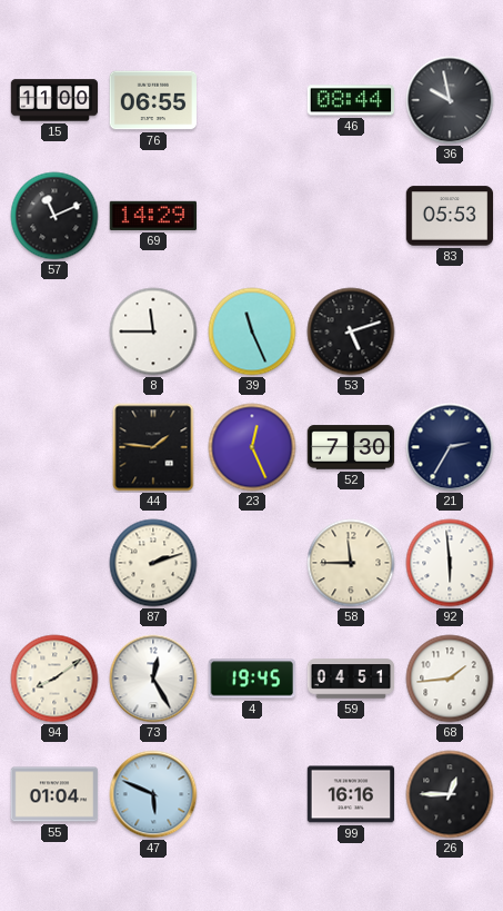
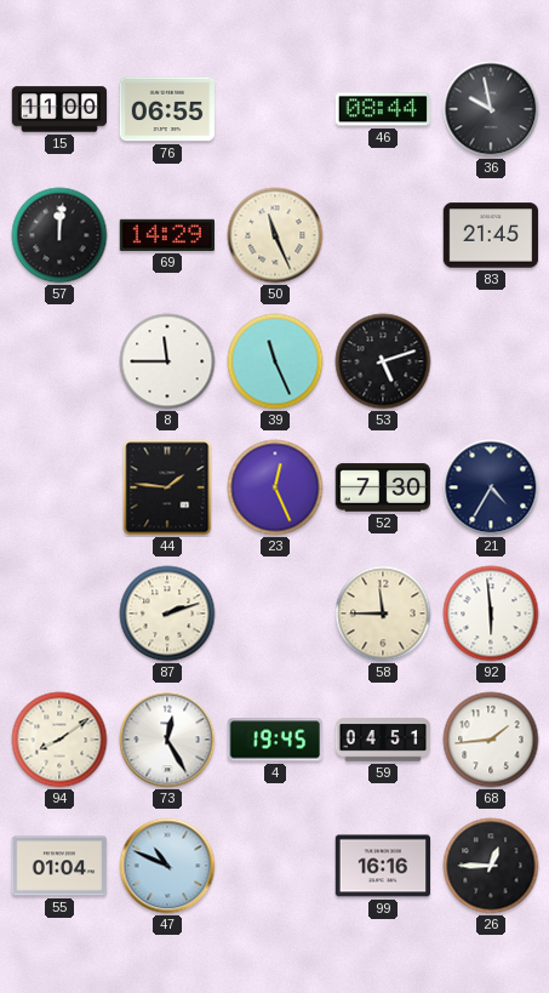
57: 11:11 -> 12:01
50: none -> 11:26
83: 05:53 -> 21:45
21: 2:35 -> 4:35
47: 5:49 -> 10:49
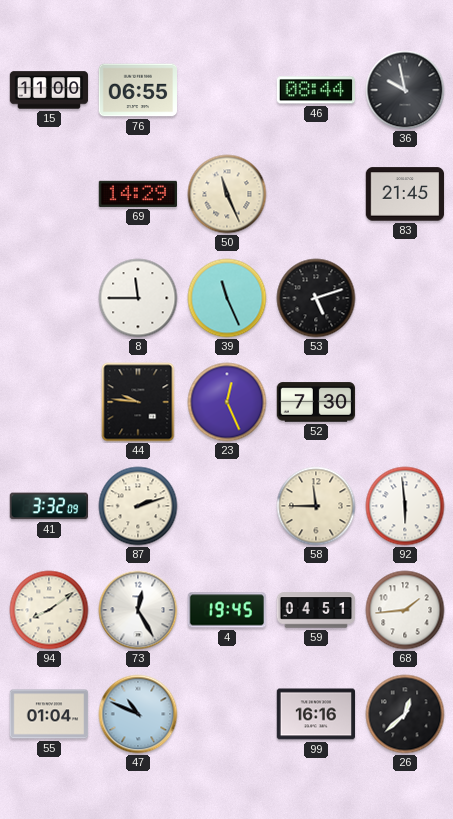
57: 12:01 -> none
44: 1:46 -> 9:46
21: 4:35 -> none
41: none -> 3:32
26: 12:45 -> 12:38
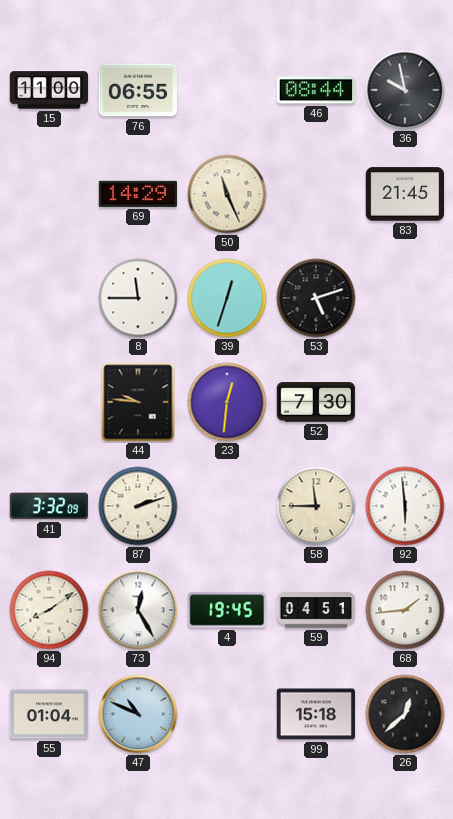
39: 11:26 -> 12:33
23: 12:26 -> 12:31
99: 16:16 -> 15:18
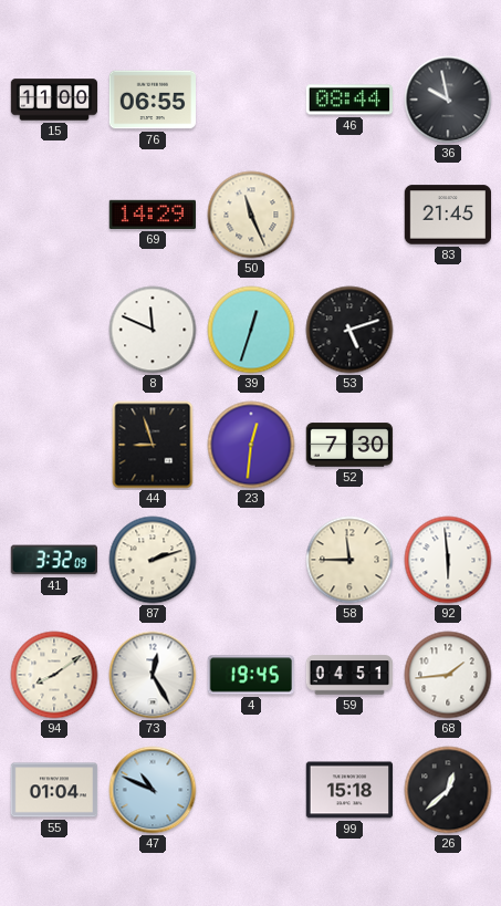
8: 11:45 -> 11:49
44: 9:46 -> 8:57
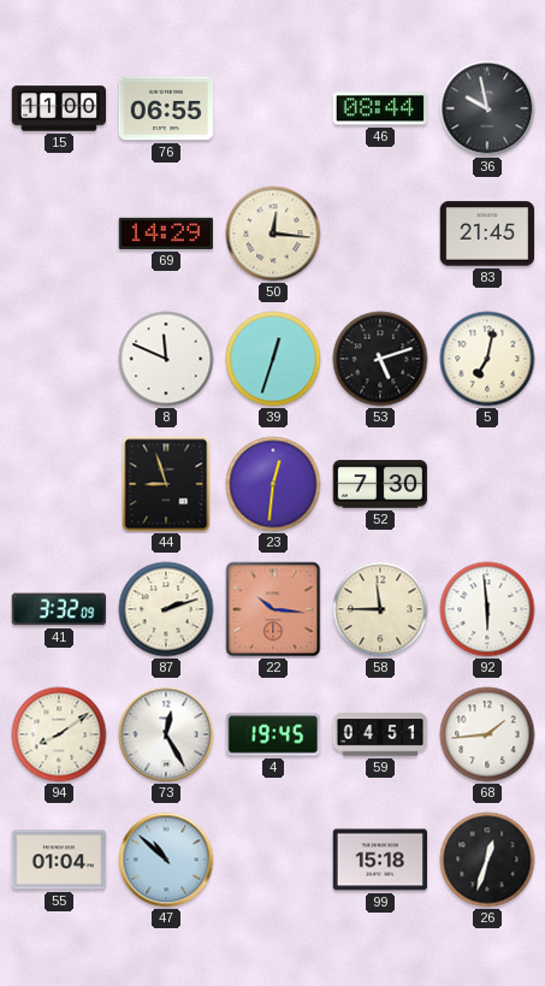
50: 11:26 -> 12:16
5: none -> 7:02
22: none -> 10:16
47: 10:49 -> 10:52
26: 12:38 -> 12:33
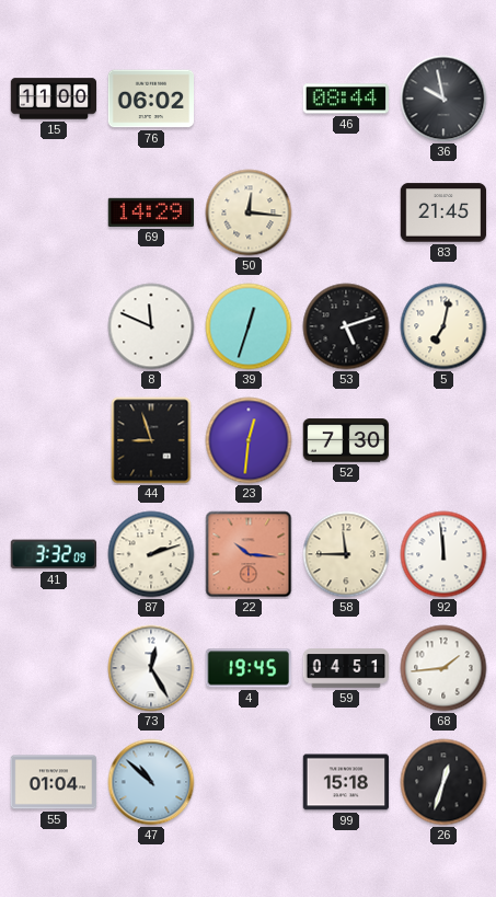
76: 06:55 -> 06:02
92: 5:59 -> 11:59
94: 8:09 -> none
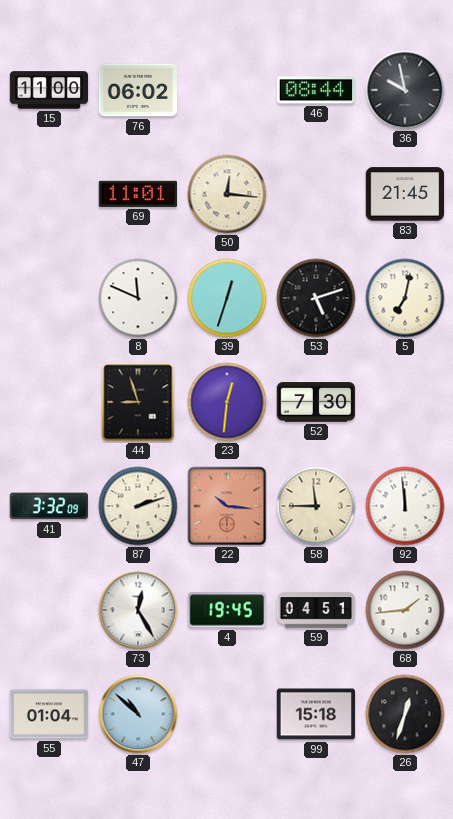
69: 14:29 -> 11:01
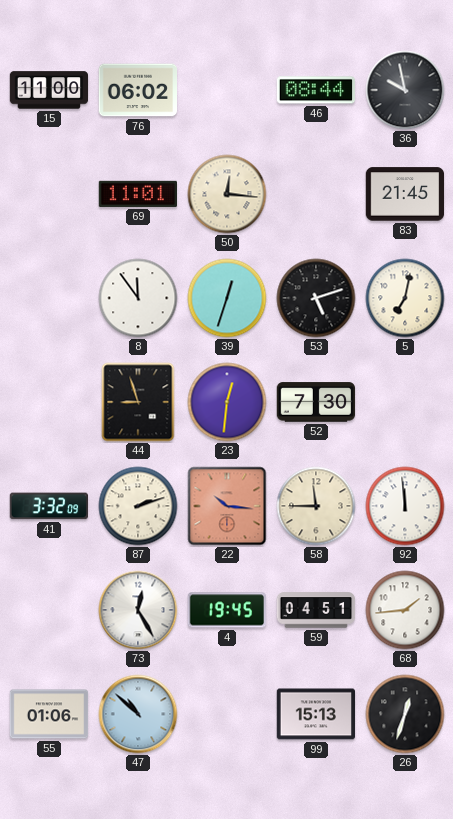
8: 11:49 -> 11:54
55: 01:04 -> 01:06
99: 15:18 -> 15:13
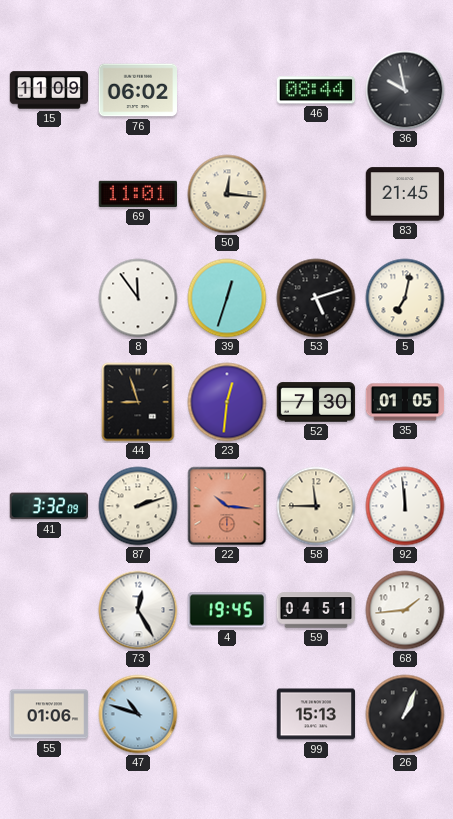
15: 11:00 -> 11:09
35: none -> 01:05
47: 10:52 -> 10:48
26: 12:33 -> 1:04
